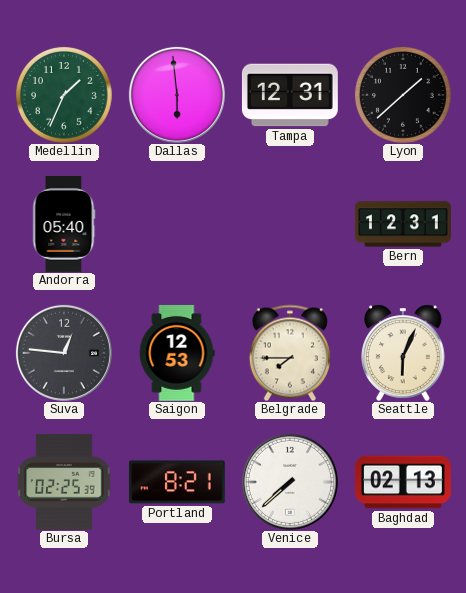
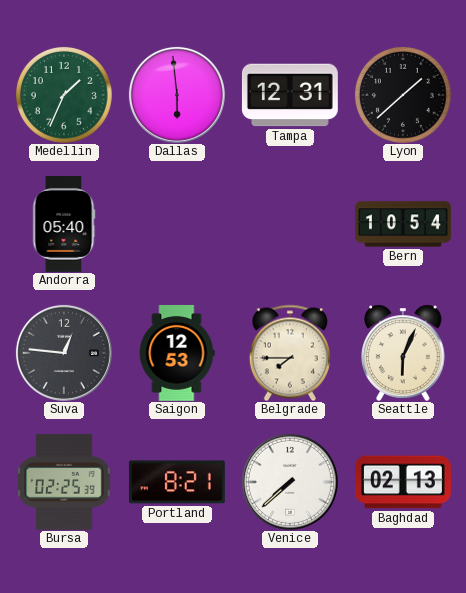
Bern: 12:31 -> 10:54
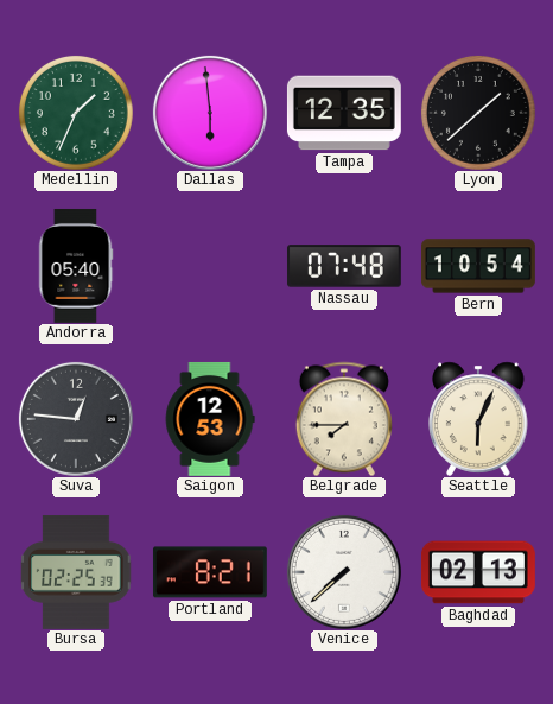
Tampa: 12:31 -> 12:35
Nassau: none -> 07:48
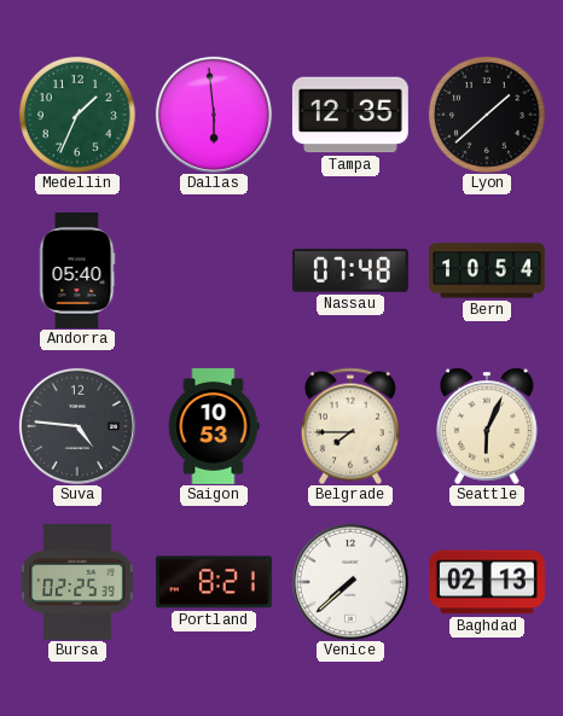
Suva: 12:46 -> 4:46
Saigon: 12:53 -> 10:53
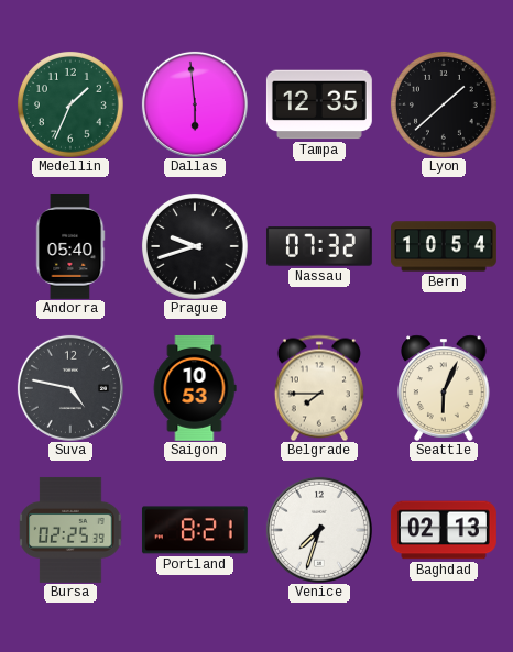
Prague: none -> 9:42
Nassau: 07:48 -> 07:32
Suva: 4:46 -> 4:47
Venice: 7:38 -> 7:33
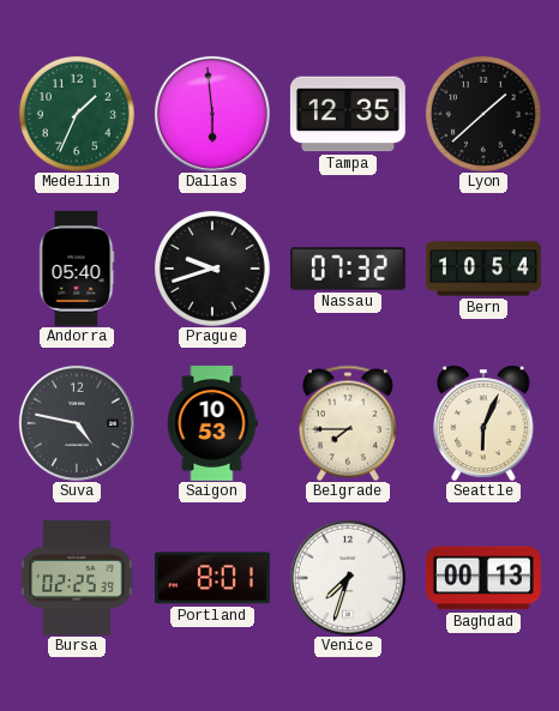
Portland: 8:21 -> 8:01
Baghdad: 02:13 -> 00:13
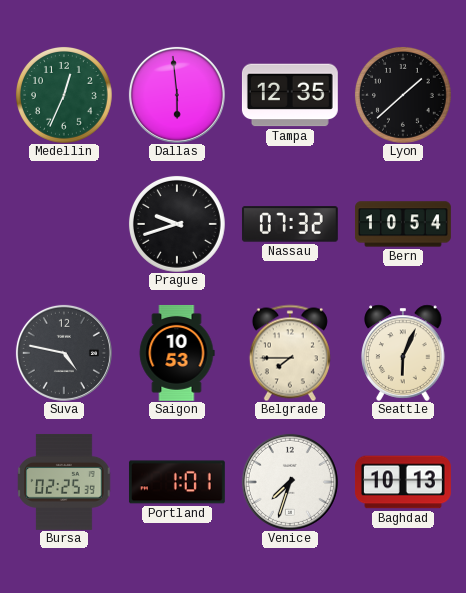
Medellin: 1:34 -> 12:34
Andorra: 05:40 -> none
Portland: 8:01 -> 1:01
Baghdad: 00:13 -> 10:13
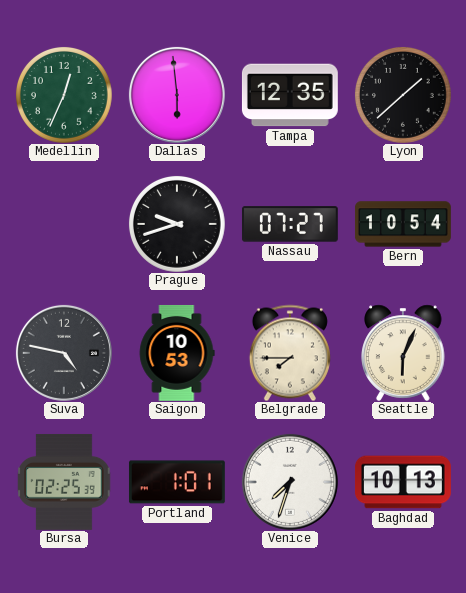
Nassau: 07:32 -> 07:27
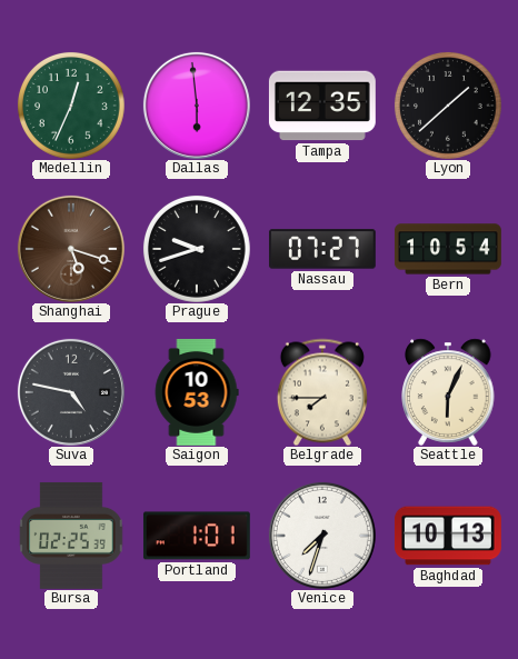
Shanghai: none -> 5:18
